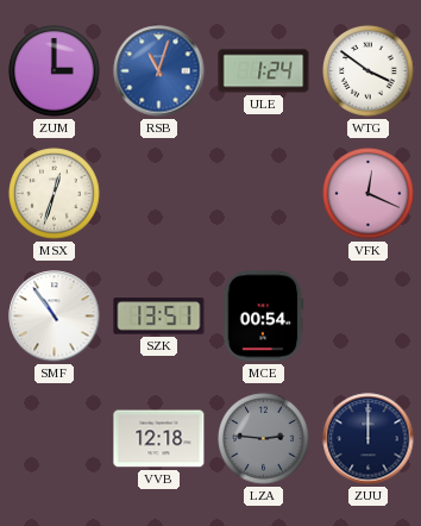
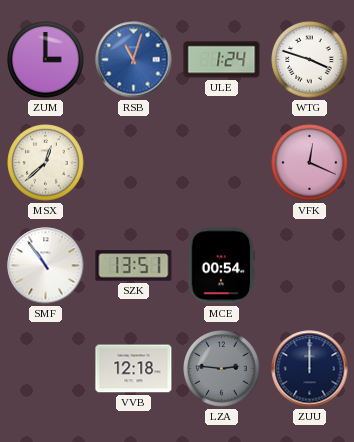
WTG: 3:51 -> 3:48
MSX: 12:33 -> 12:38
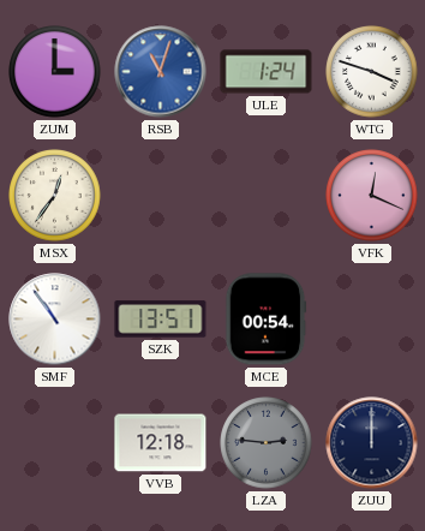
MSX: 12:38 -> 12:36
